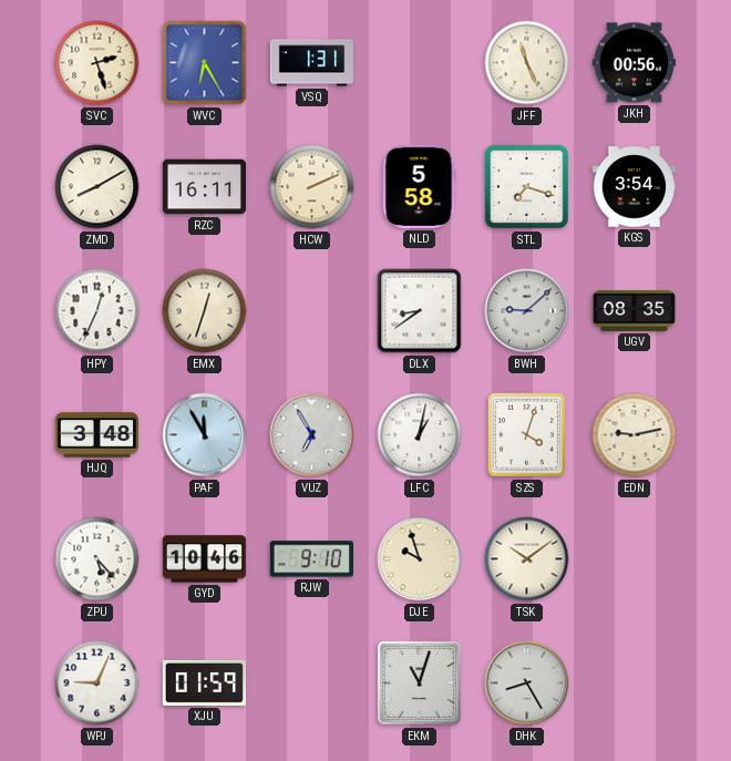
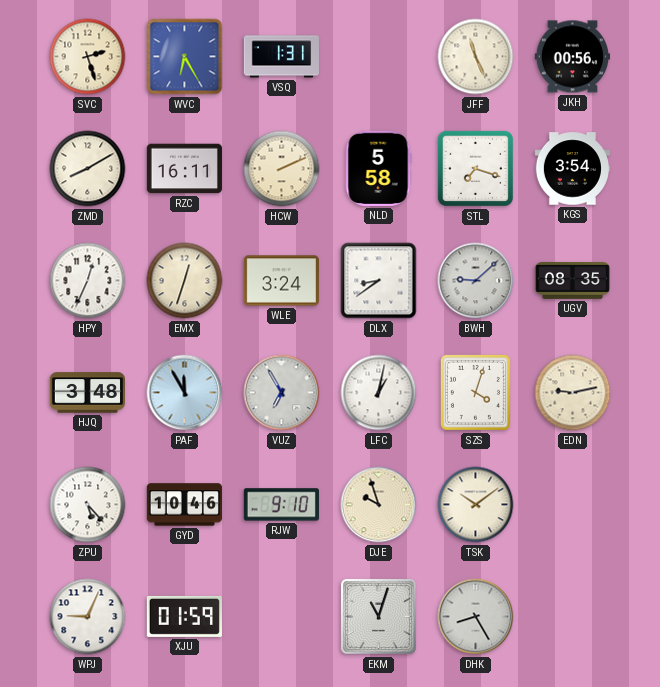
WLE: none -> 3:24
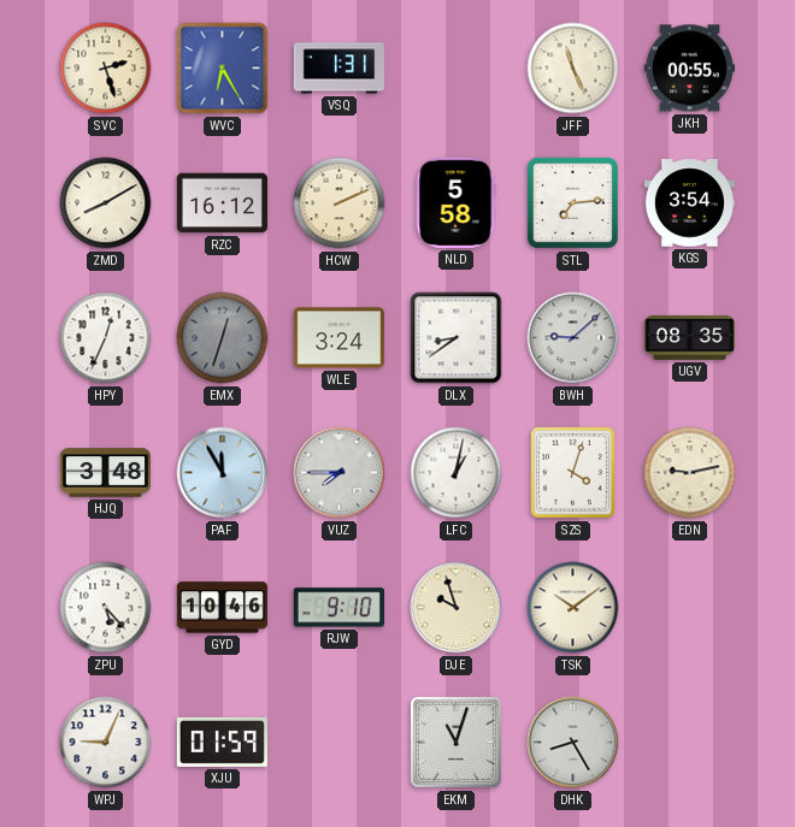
JKH: 00:56 -> 00:55
RZC: 16:11 -> 16:12
STL: 7:18 -> 7:14
EMX dial: cream -> grey
VUZ: 6:55 -> 7:45
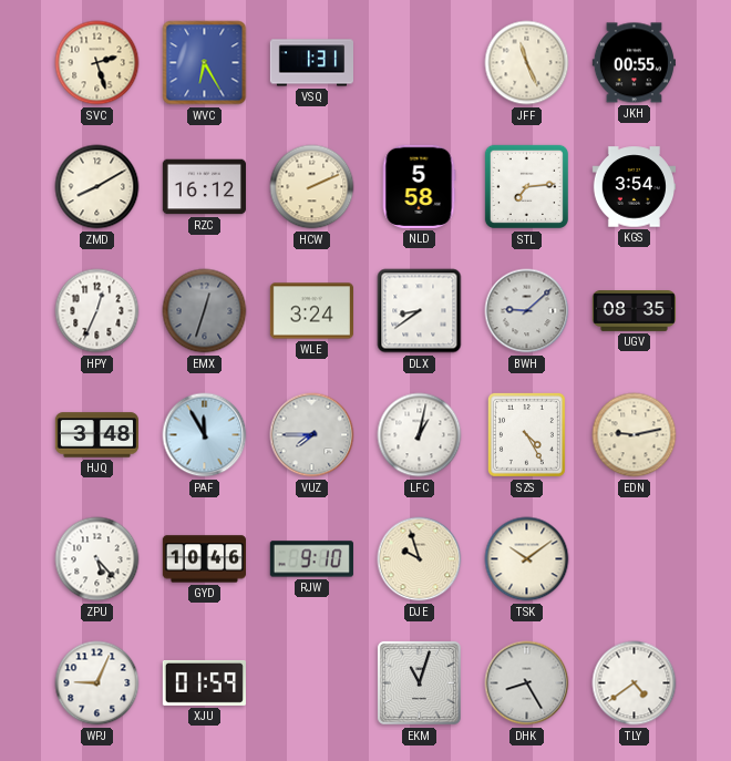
SZS: 4:03 -> 4:25
TLY: none -> 4:39
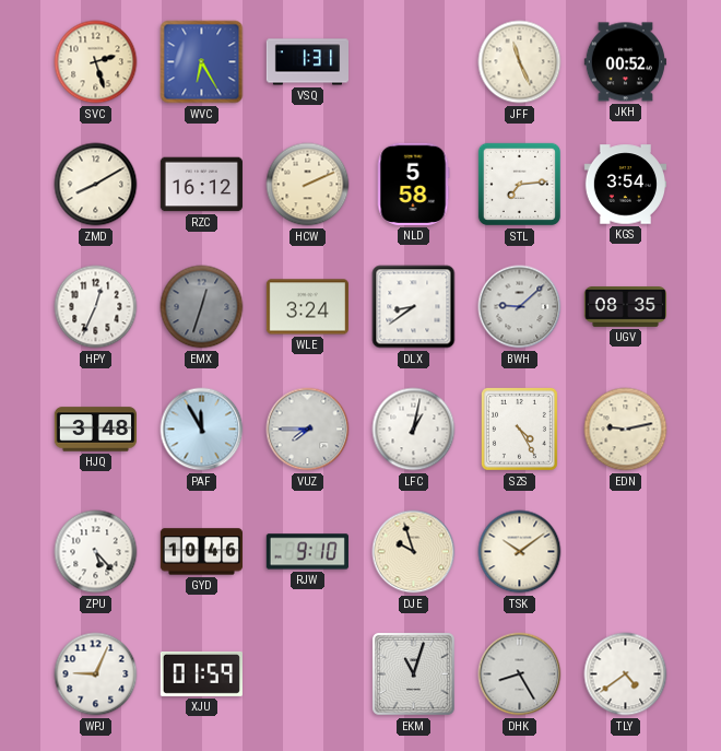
JKH: 00:55 -> 00:52
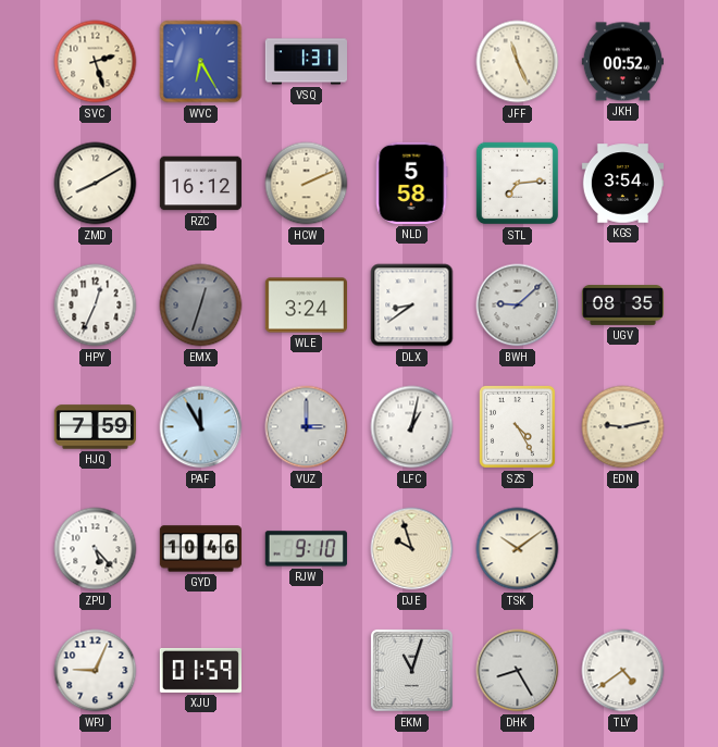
HJQ: 3:48 -> 7:59
VUZ: 7:45 -> 3:00
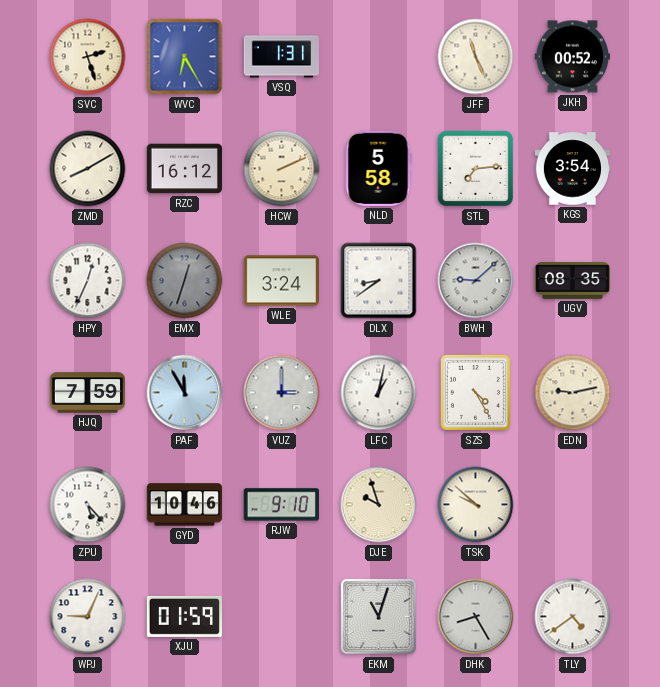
TSK: 10:09 -> 9:52
